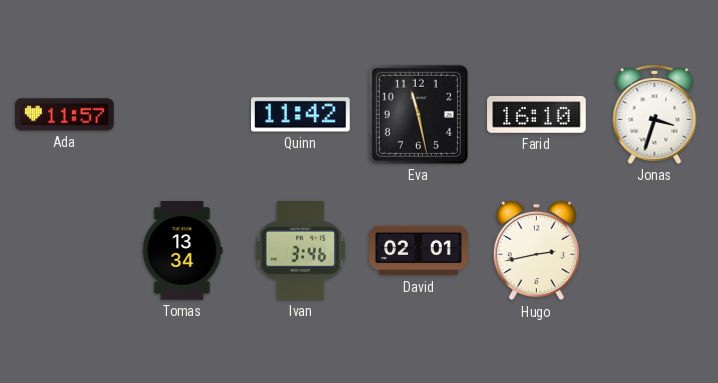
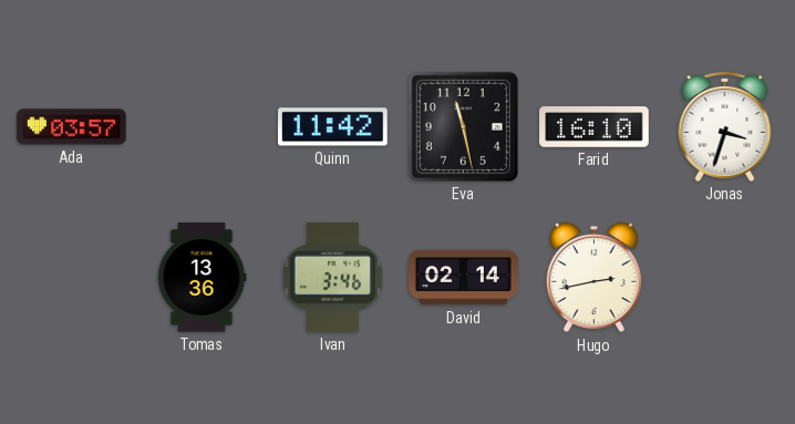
Ada: 11:57 -> 03:57
Tomas: 13:34 -> 13:36
David: 02:01 -> 02:14
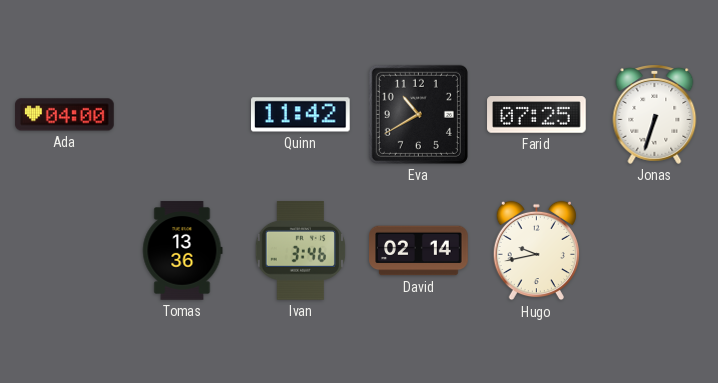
Ada: 03:57 -> 04:00
Eva: 11:28 -> 10:40
Farid: 16:10 -> 07:25
Jonas: 3:33 -> 6:33
Hugo: 2:43 -> 9:43
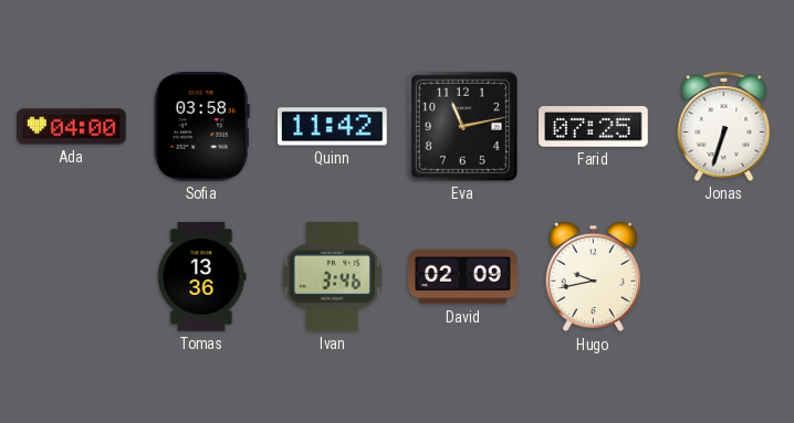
Sofia: none -> 03:58
Eva: 10:40 -> 11:13
David: 02:14 -> 02:09
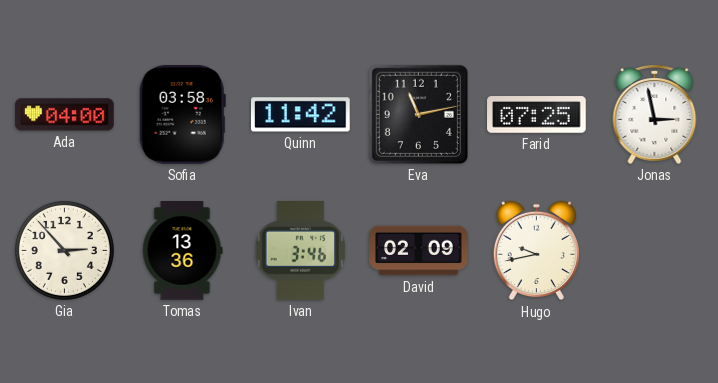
Jonas: 6:33 -> 2:58
Gia: none -> 2:53
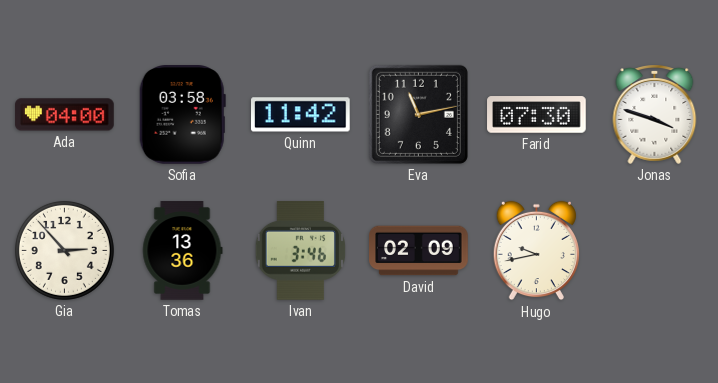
Farid: 07:25 -> 07:30
Jonas: 2:58 -> 3:48
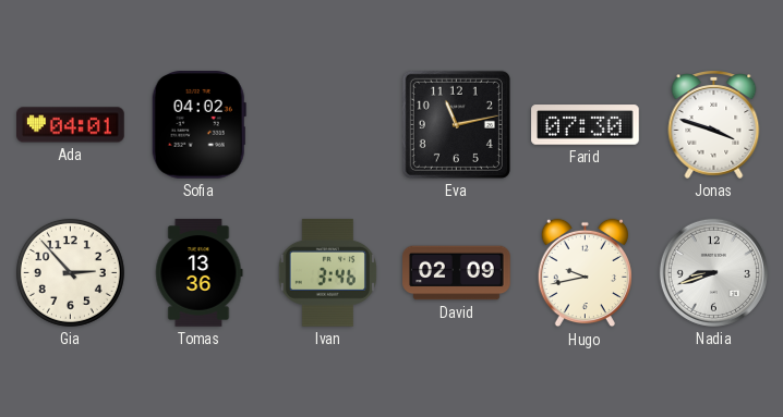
Ada: 04:00 -> 04:01
Sofia: 03:58 -> 04:02
Quinn: 11:42 -> none
Nadia: none -> 8:42
